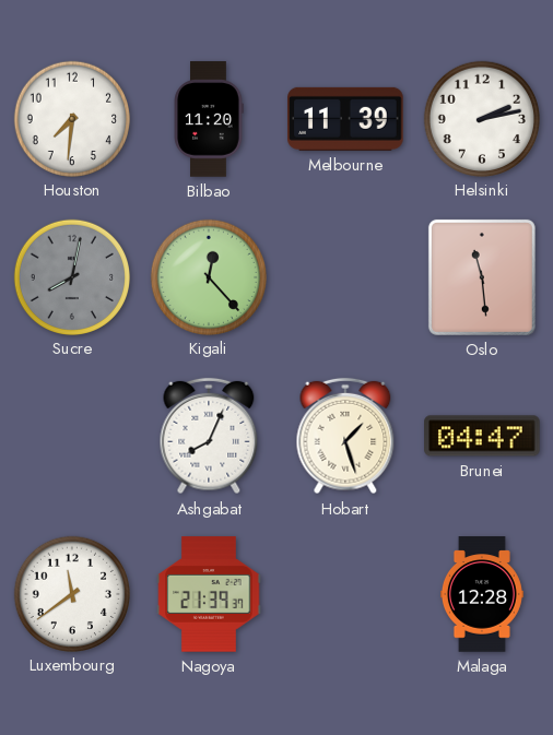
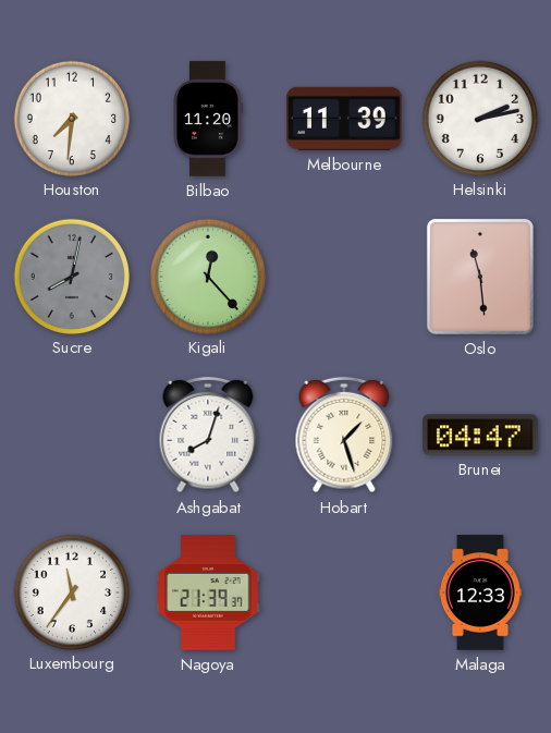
Ashgabat: 8:04 -> 8:03
Luxembourg: 11:39 -> 11:36
Malaga: 12:28 -> 12:33
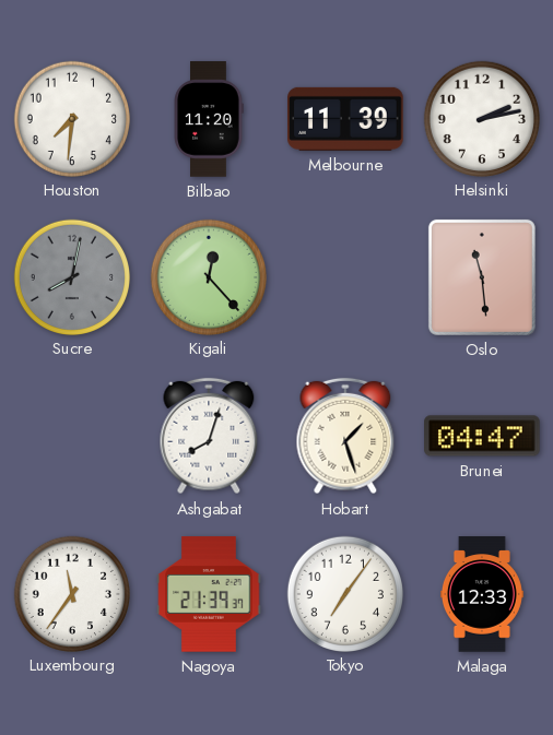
Tokyo: none -> 7:06
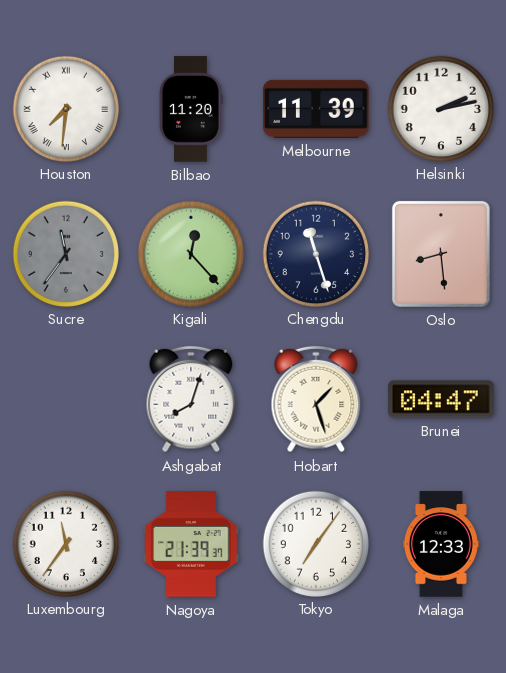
Houston numerals: Arabic -> Roman
Sucre: 8:02 -> 11:36
Chengdu: none -> 11:27
Oslo: 11:29 -> 8:29
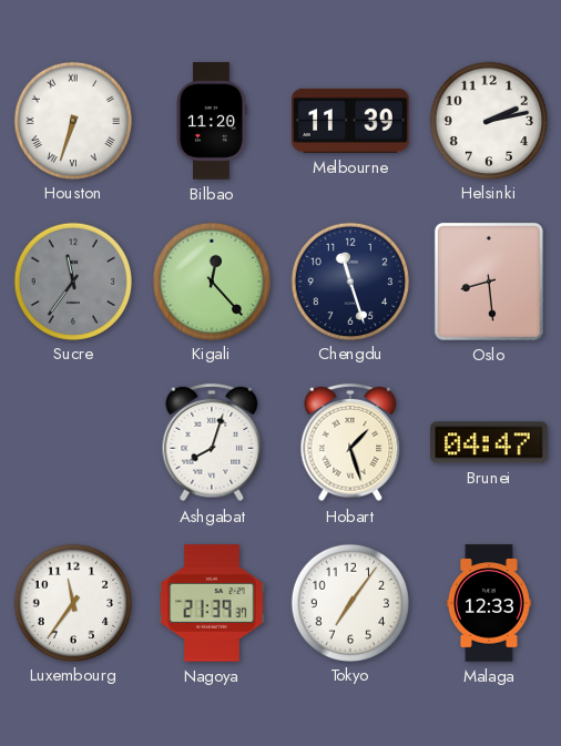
Houston: 7:31 -> 6:33
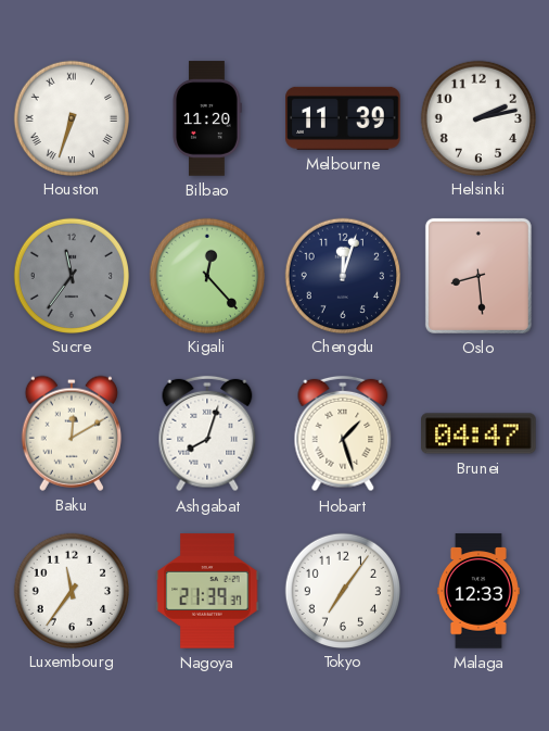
Chengdu: 11:27 -> 12:03
Baku: none -> 12:10
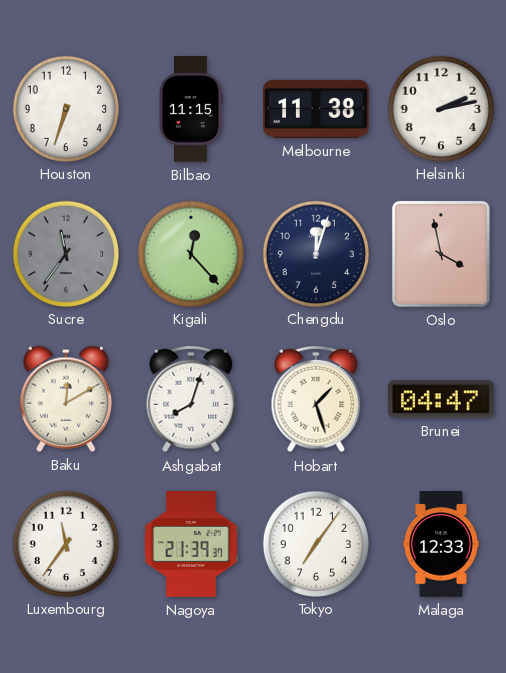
Houston numerals: Roman -> Arabic
Bilbao: 11:20 -> 11:15
Melbourne: 11:39 -> 11:38
Oslo: 8:29 -> 3:58
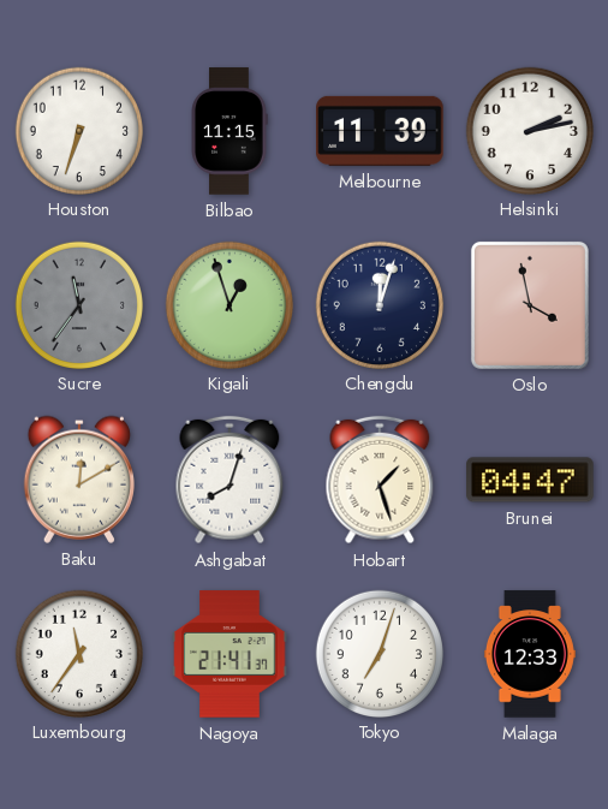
Melbourne: 11:38 -> 11:39
Kigali: 12:23 -> 12:57
Nagoya: 21:39 -> 21:41
Tokyo: 7:06 -> 7:03
